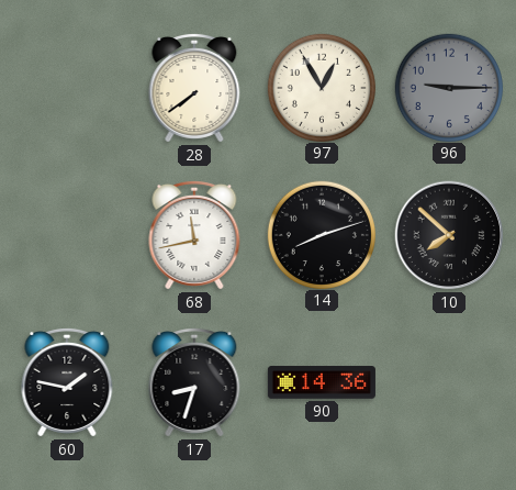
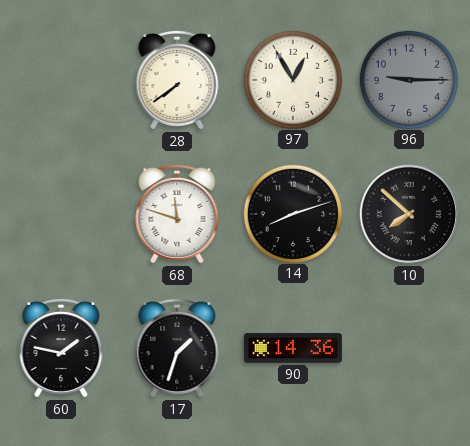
68: 11:43 -> 11:48
17: 8:33 -> 1:33
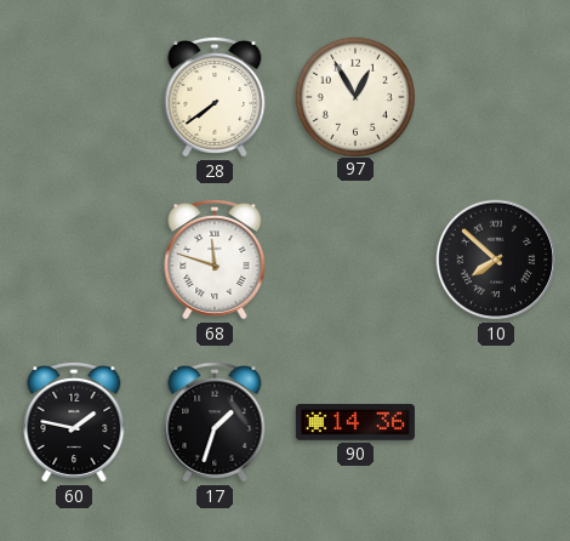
96: 9:15 -> none
14: 8:12 -> none
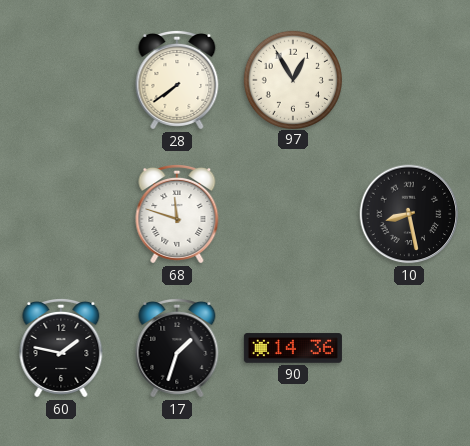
10: 7:52 -> 8:28
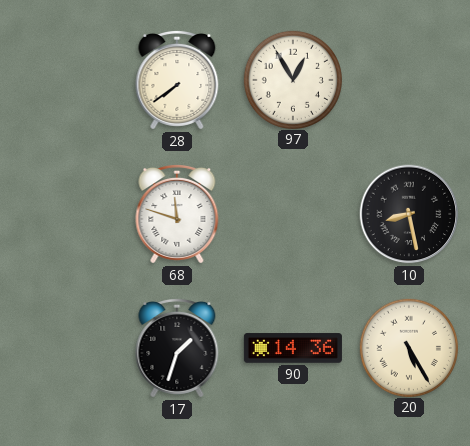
60: 1:47 -> none
20: none -> 5:25
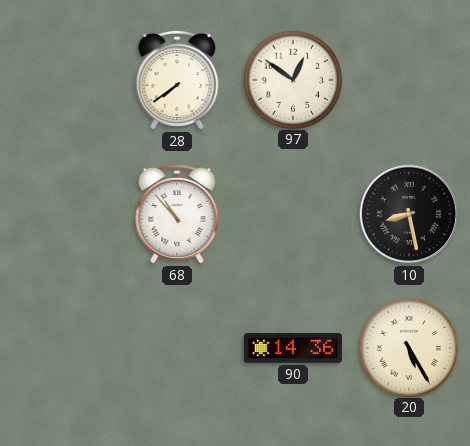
97: 12:55 -> 12:51
68: 11:48 -> 10:53
17: 1:33 -> none
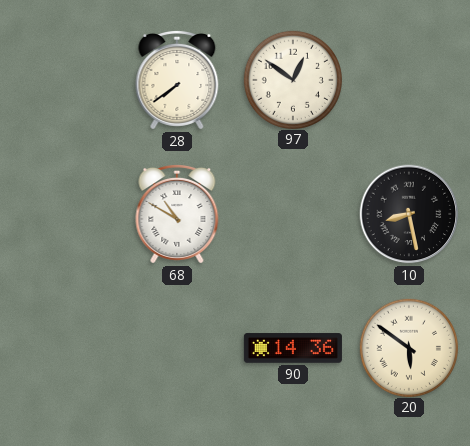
68: 10:53 -> 10:50
20: 5:25 -> 5:51
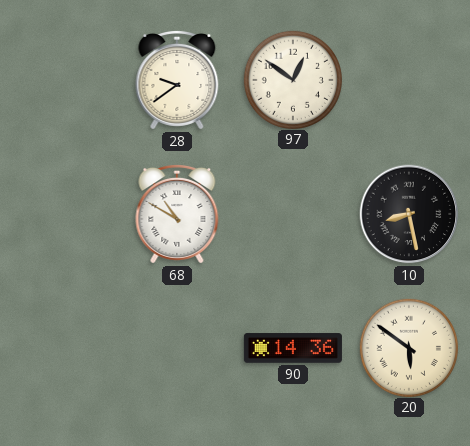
28: 7:39 -> 9:39
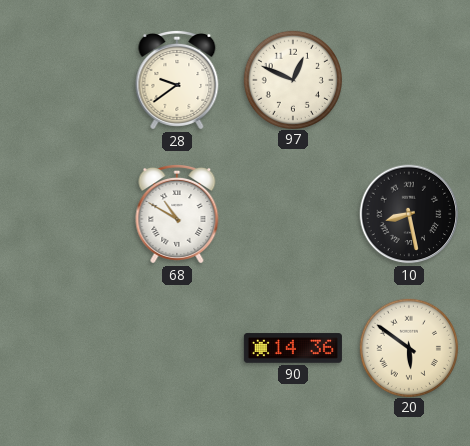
97: 12:51 -> 12:49
